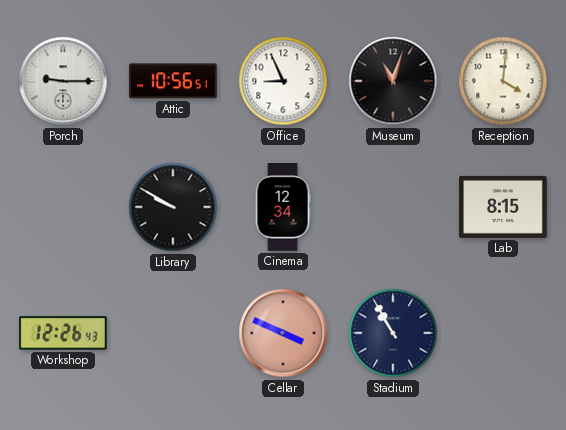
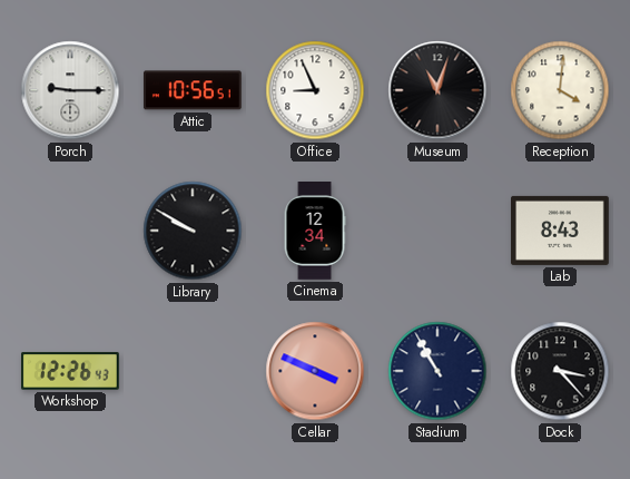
Lab: 8:15 -> 8:43
Dock: none -> 3:23
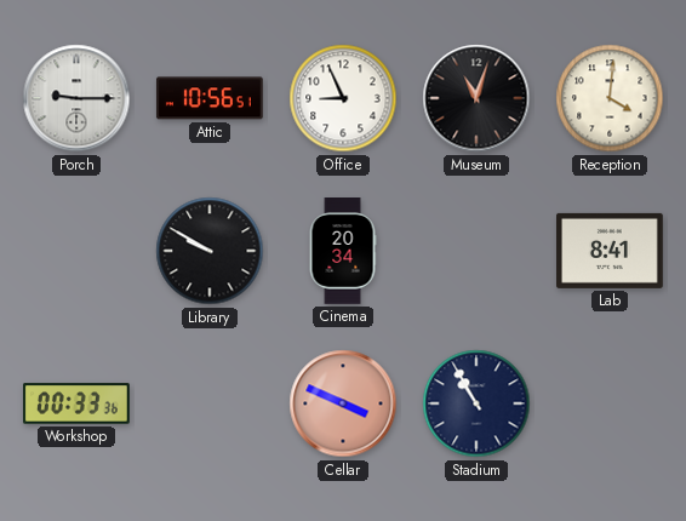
Cinema: 12:34 -> 20:34
Lab: 8:43 -> 8:41
Workshop: 12:26 -> 00:33
Dock: 3:23 -> none
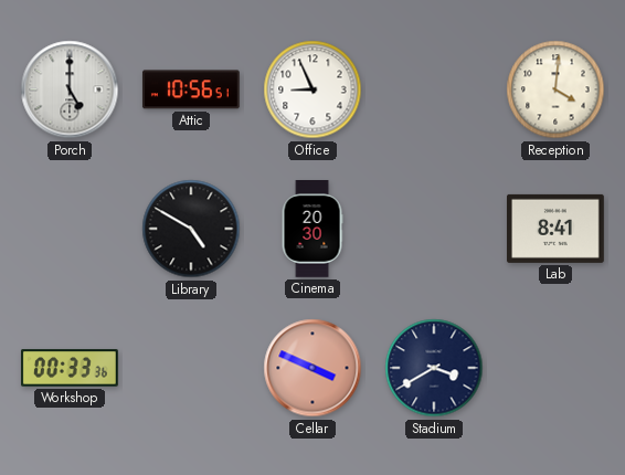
Porch: 9:15 -> 5:00
Museum: 11:03 -> none
Library: 9:50 -> 4:50
Cinema: 20:34 -> 20:30
Stadium: 10:55 -> 3:40
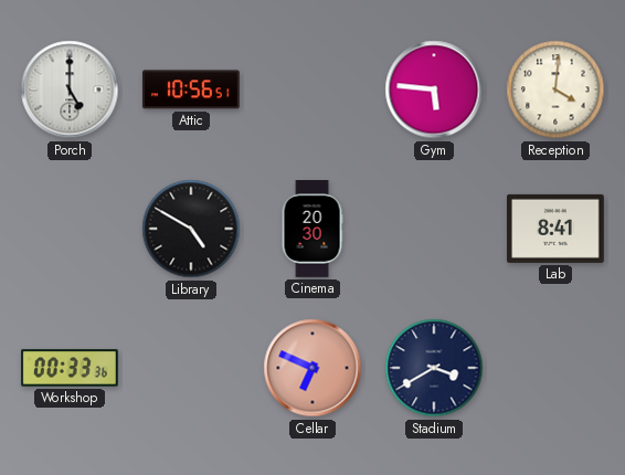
Office: 8:56 -> none
Gym: none -> 5:46
Cellar: 3:49 -> 6:49
